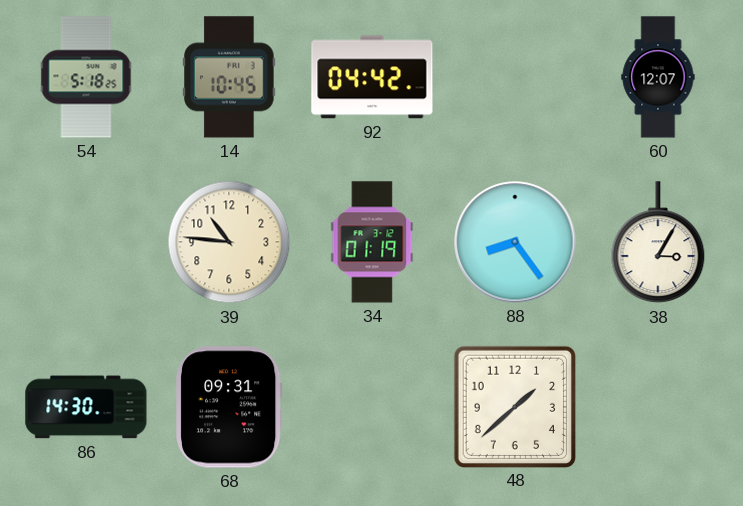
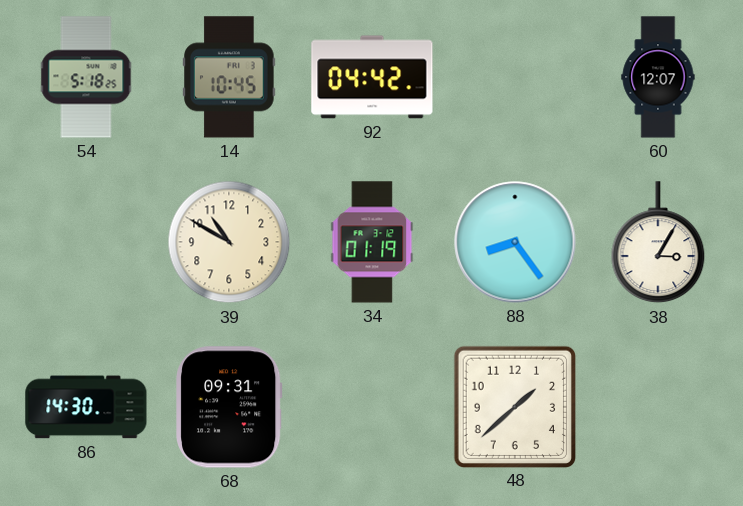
39: 10:46 -> 10:50
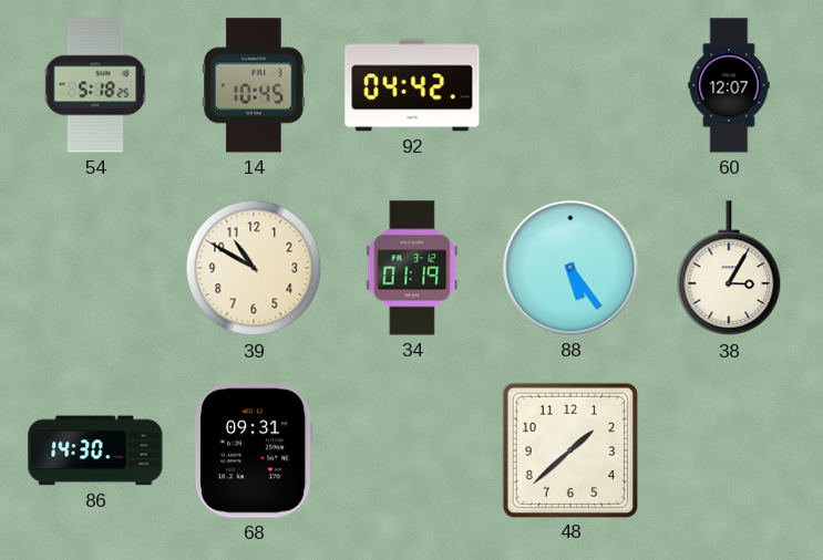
88: 8:24 -> 5:24
